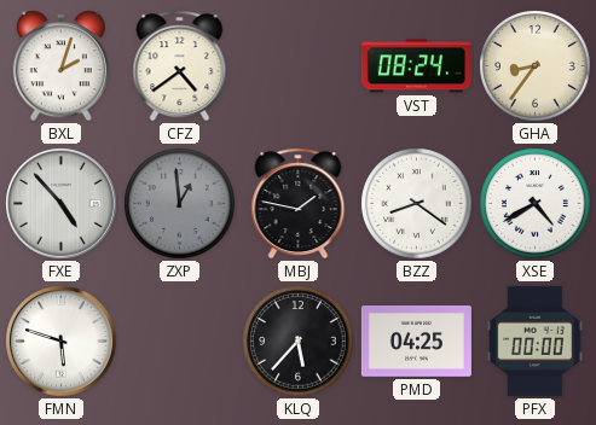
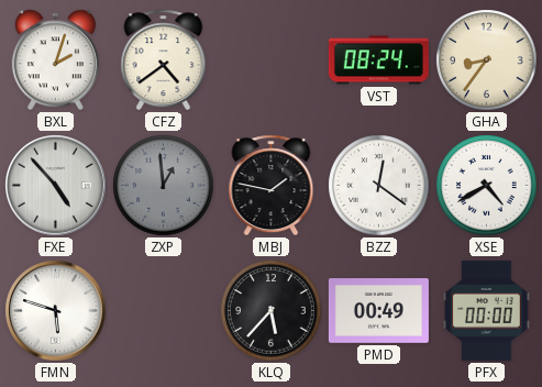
BZZ: 8:21 -> 12:21
PMD: 04:25 -> 00:49
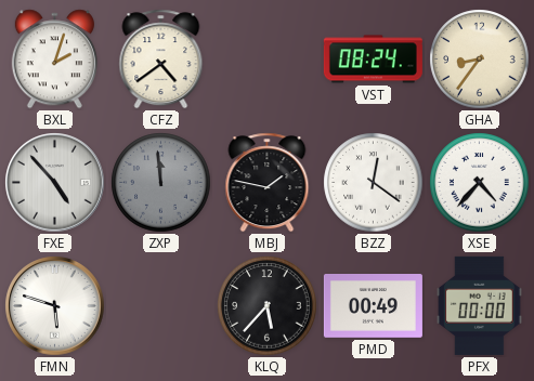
ZXP: 12:59 -> 11:59
XSE: 4:40 -> 4:37
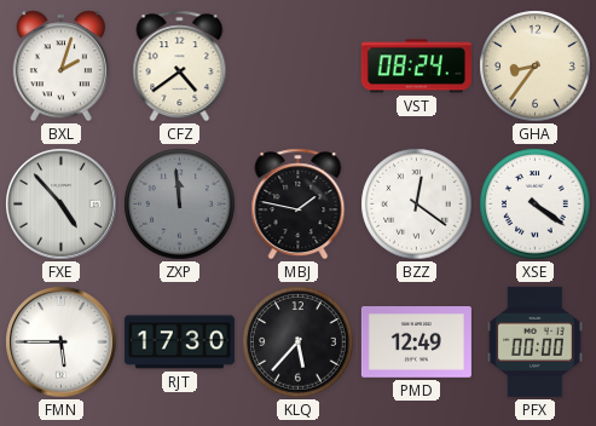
XSE: 4:37 -> 4:21
FMN: 5:48 -> 5:45
RJT: none -> 17:30
PMD: 00:49 -> 12:49
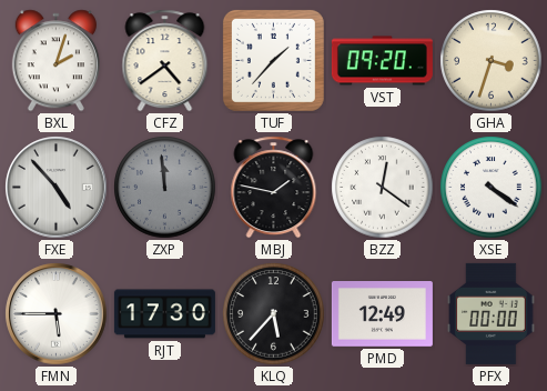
TUF: none -> 1:37
VST: 08:24 -> 09:20
GHA: 8:36 -> 3:33
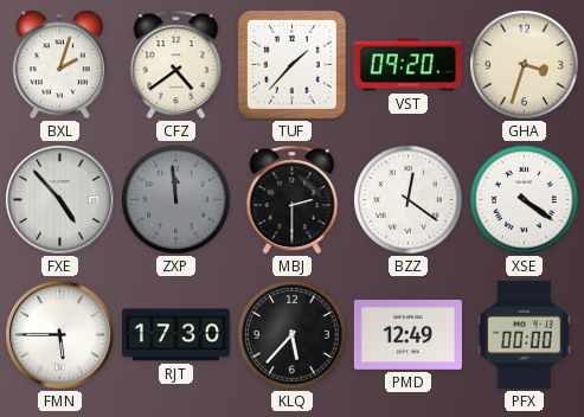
MBJ: 1:47 -> 2:30
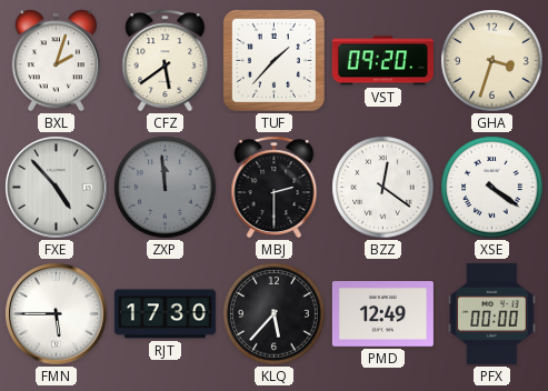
CFZ: 4:39 -> 5:39
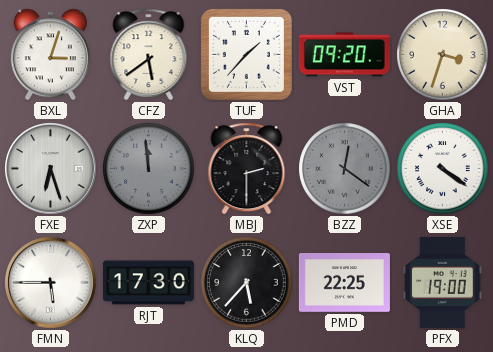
BXL: 2:03 -> 3:03
FXE: 4:53 -> 6:27
BZZ dial: white -> grey
PMD: 12:49 -> 22:25
PFX: 00:00 -> 19:00
